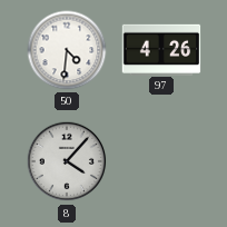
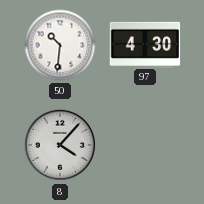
50: 4:31 -> 10:31
97: 4:26 -> 4:30
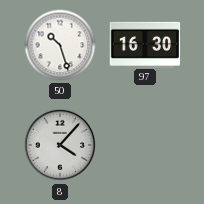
50: 10:31 -> 10:27
97: 4:30 -> 16:30
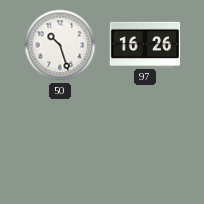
97: 16:30 -> 16:26
8: 4:07 -> none
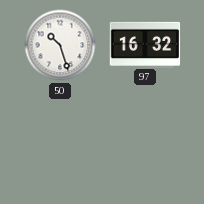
97: 16:26 -> 16:32
